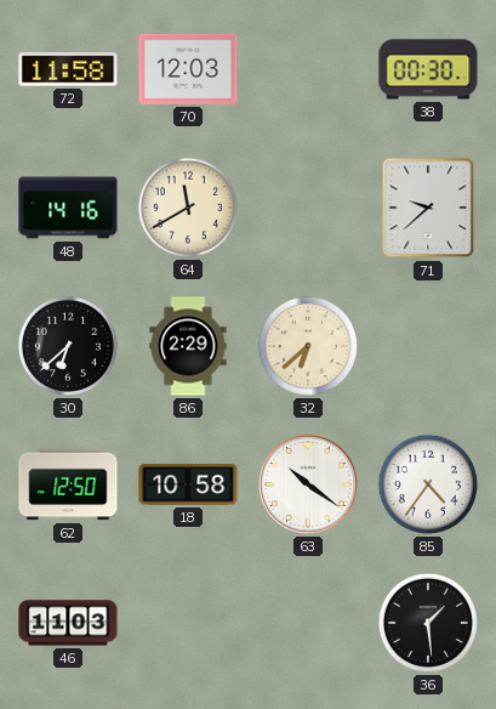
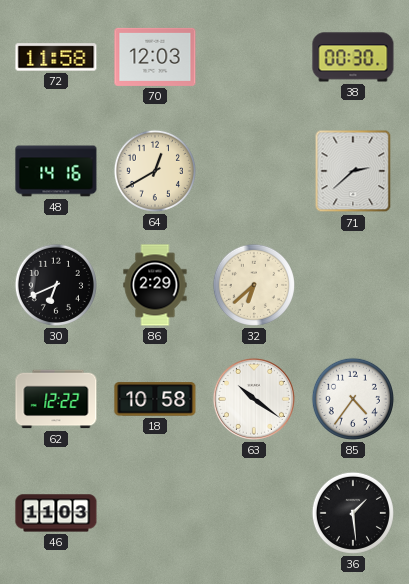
64: 11:40 -> 12:40
71: 9:38 -> 2:38
30: 6:38 -> 6:41
62: 12:50 -> 12:22
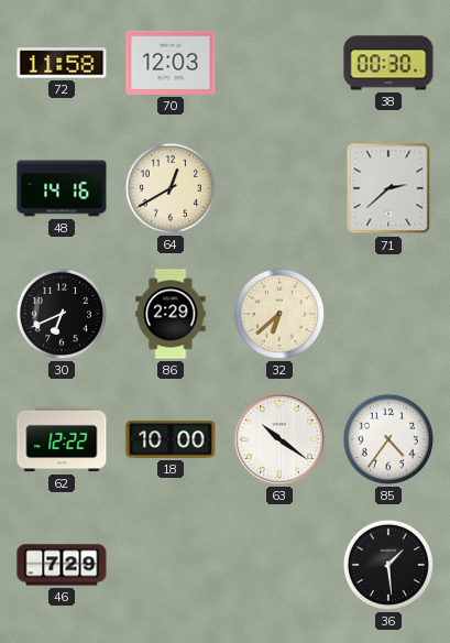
18: 10:58 -> 10:00
46: 11:03 -> 7:29
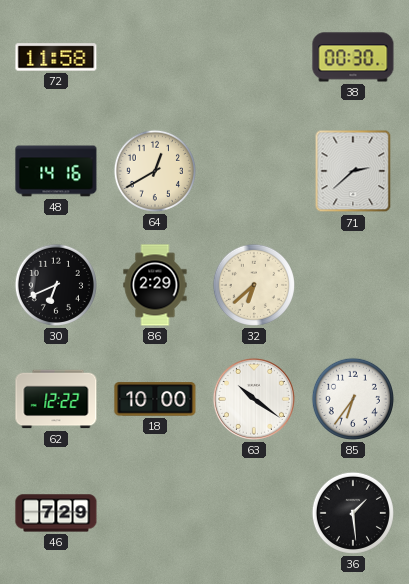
70: 12:03 -> none
85: 4:36 -> 6:36
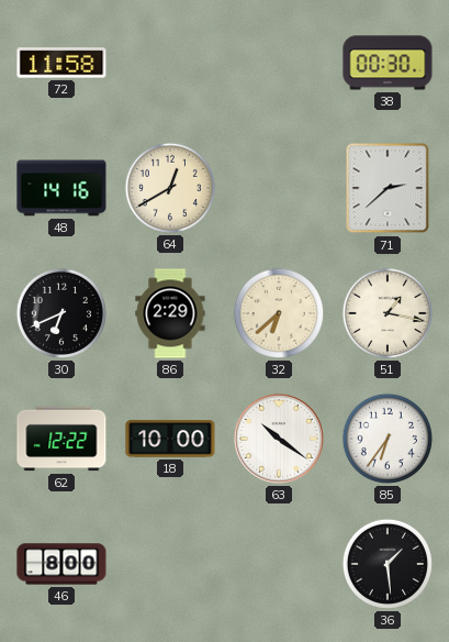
51: none -> 1:17
46: 7:29 -> 8:00
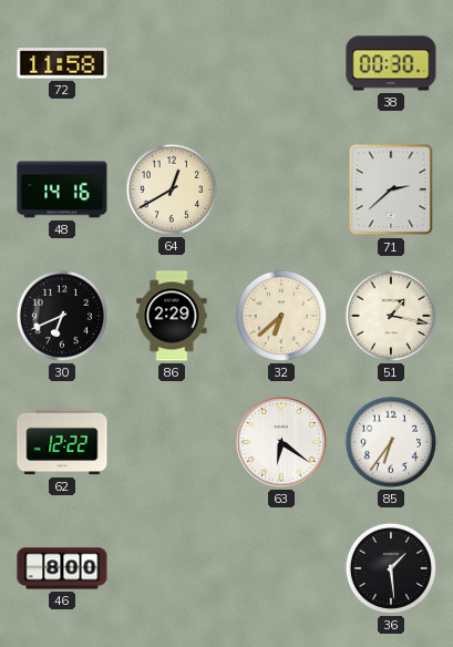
18: 10:00 -> none
63: 10:21 -> 6:21
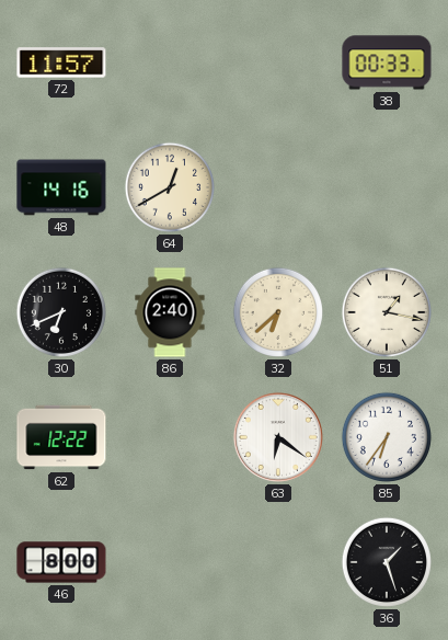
72: 11:58 -> 11:57
38: 00:30 -> 00:33
71: 2:38 -> none
86: 2:29 -> 2:40
36: 1:29 -> 1:27
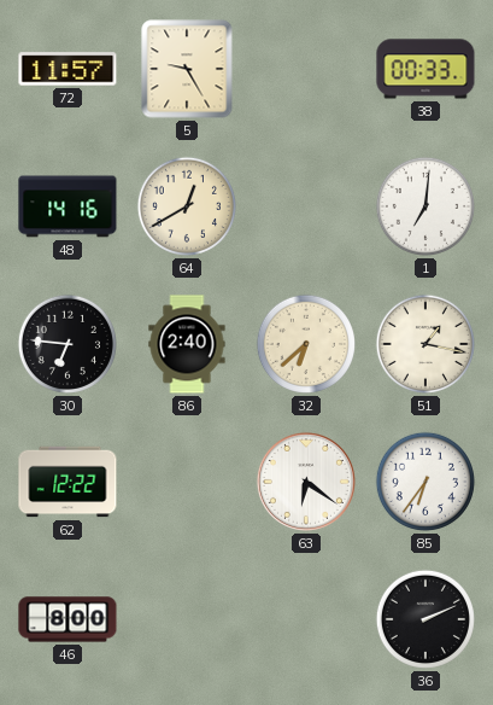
5: none -> 9:25
1: none -> 7:01
30: 6:41 -> 6:46
36: 1:27 -> 2:11
